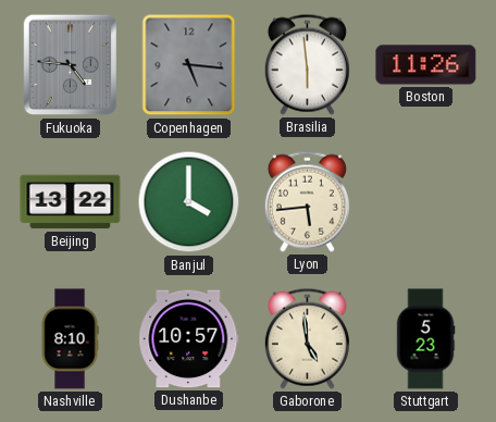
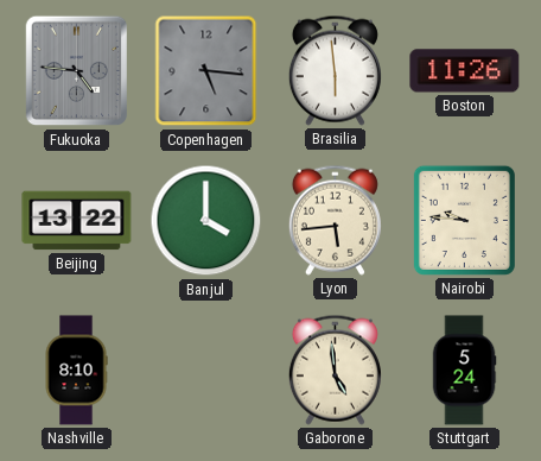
Nairobi: none -> 9:46
Dushanbe: 10:57 -> none
Stuttgart: 5:23 -> 5:24
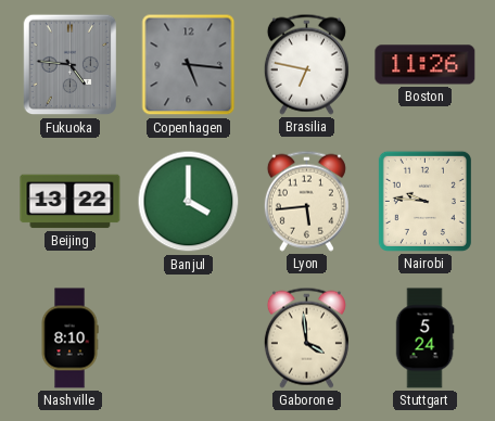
Brasilia: 5:59 -> 6:47
Gaborone: 4:59 -> 3:59
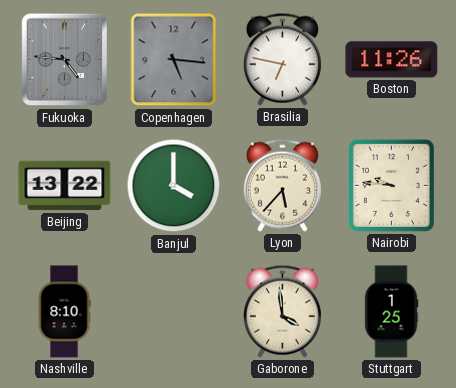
Lyon: 5:44 -> 5:37
Stuttgart: 5:24 -> 1:25
